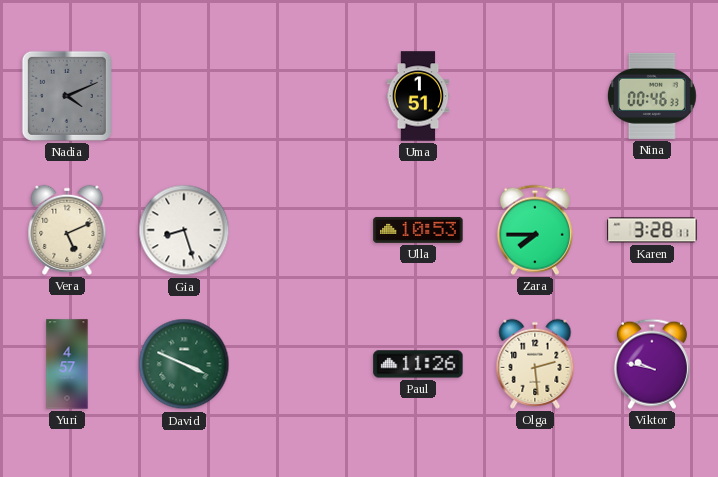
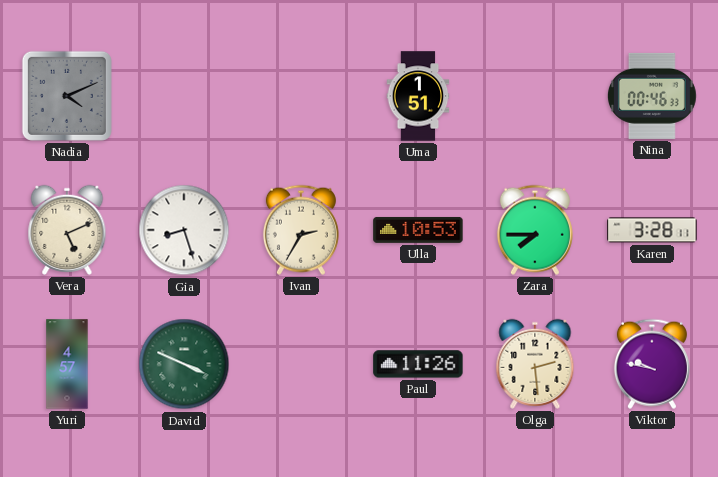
Ivan: none -> 2:35
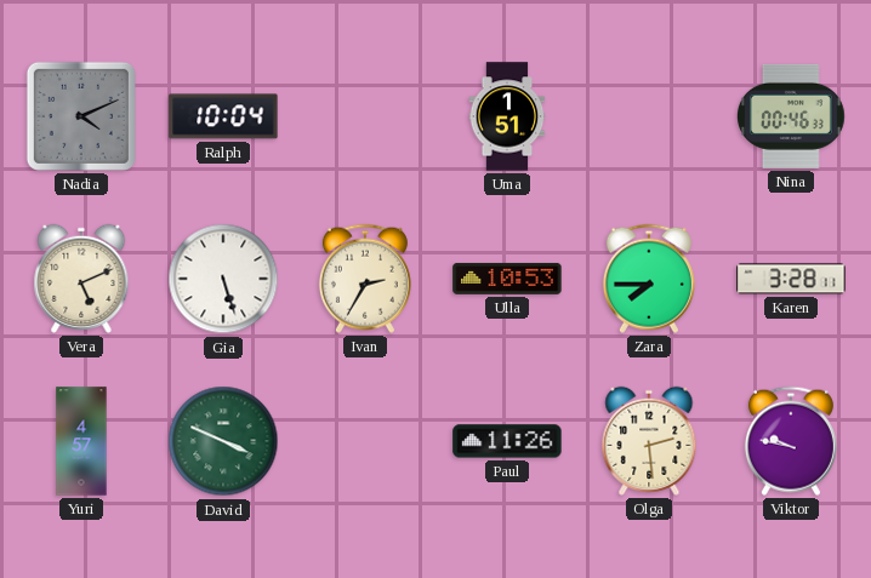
Ralph: none -> 10:04
Gia: 8:27 -> 5:27
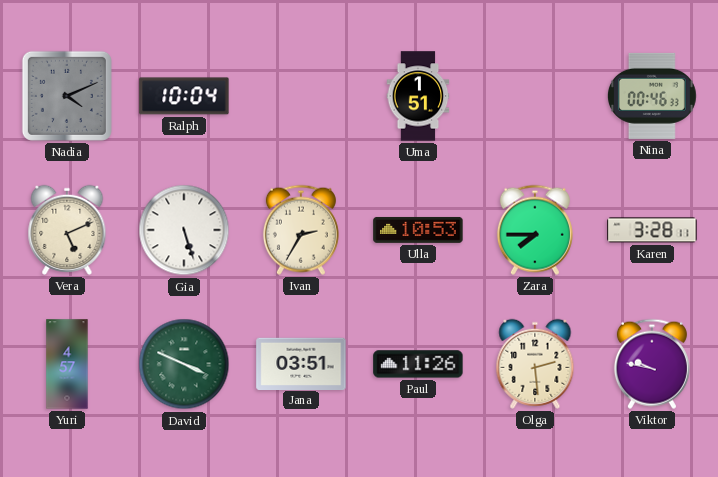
Jana: none -> 03:51
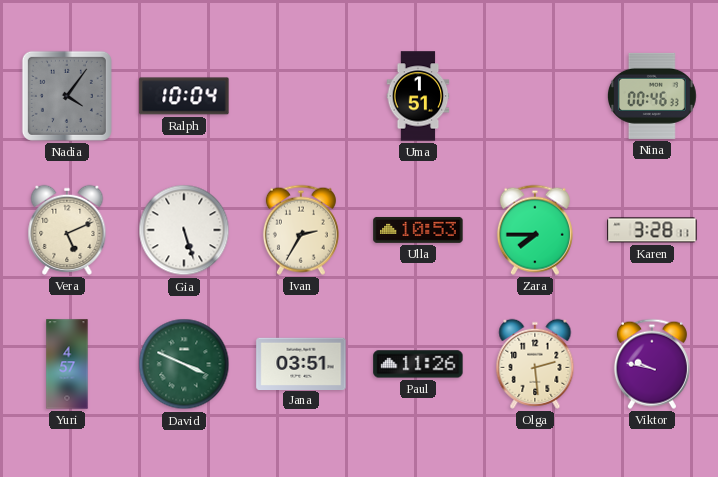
Nadia: 4:11 -> 4:06
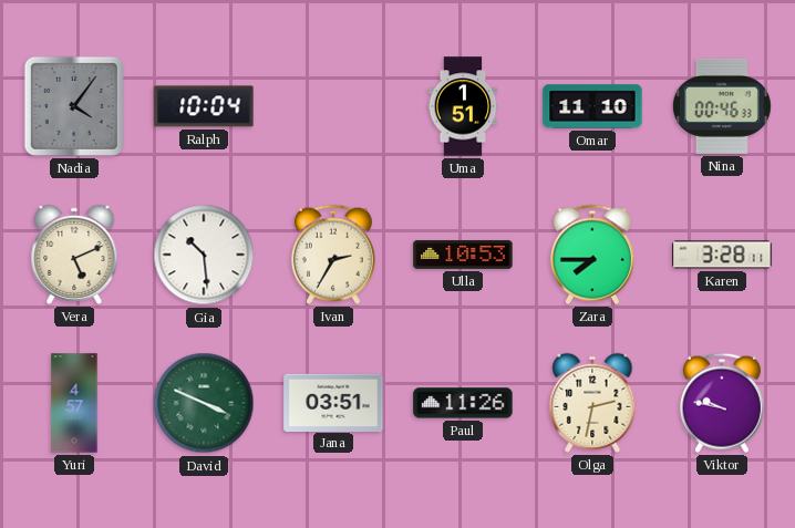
Omar: none -> 11:10
Gia: 5:27 -> 10:29
Olga: 2:29 -> 2:32
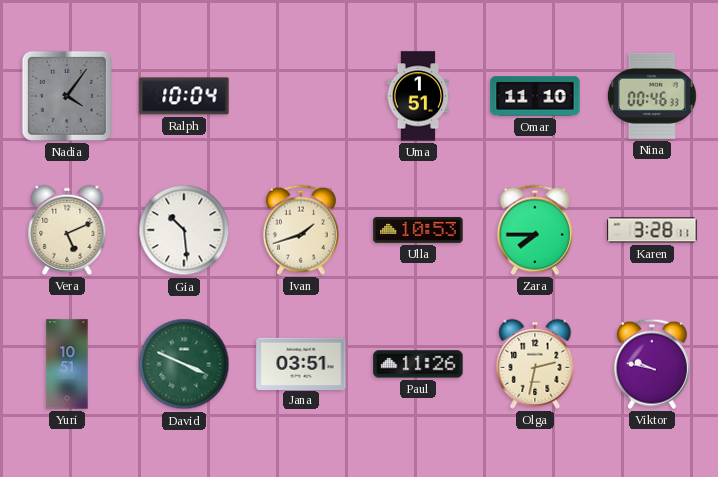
Ivan: 2:35 -> 1:42
Yuri: 4:57 -> 10:51
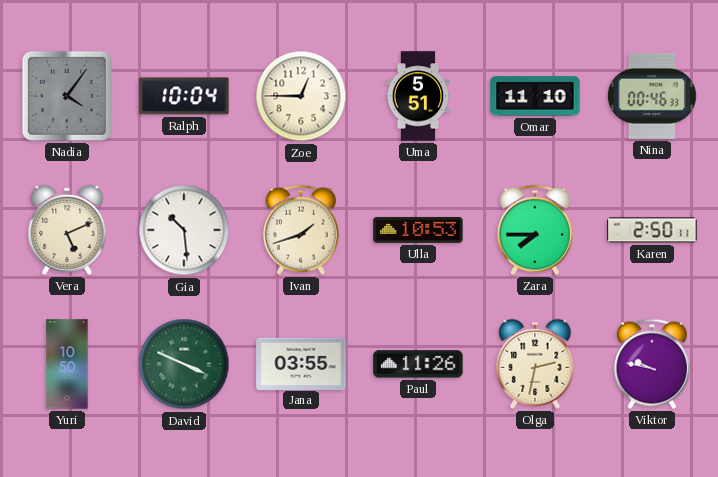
Zoe: none -> 12:45
Uma: 1:51 -> 5:51
Karen: 3:28 -> 2:50
Yuri: 10:51 -> 10:50
Jana: 03:51 -> 03:55
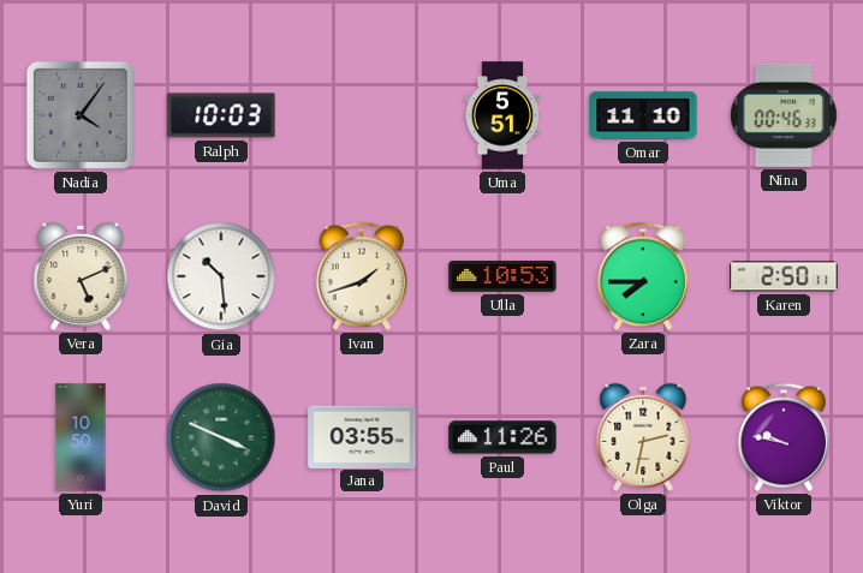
Ralph: 10:04 -> 10:03
Zoe: 12:45 -> none
